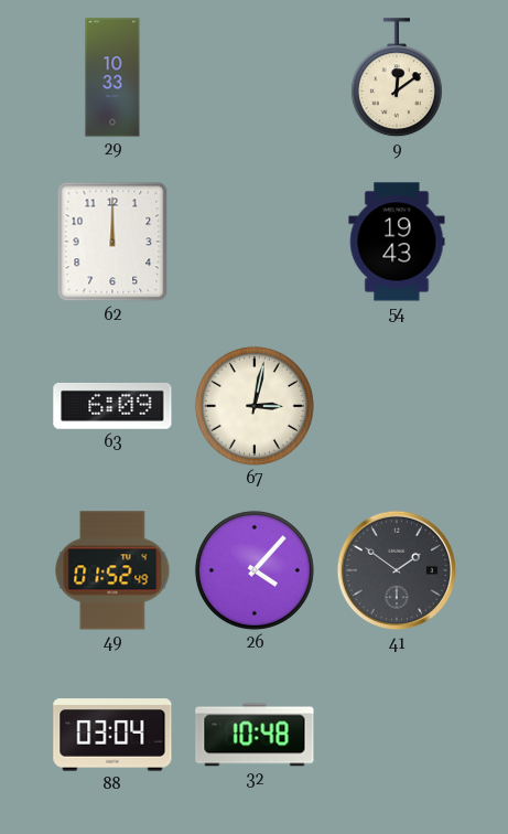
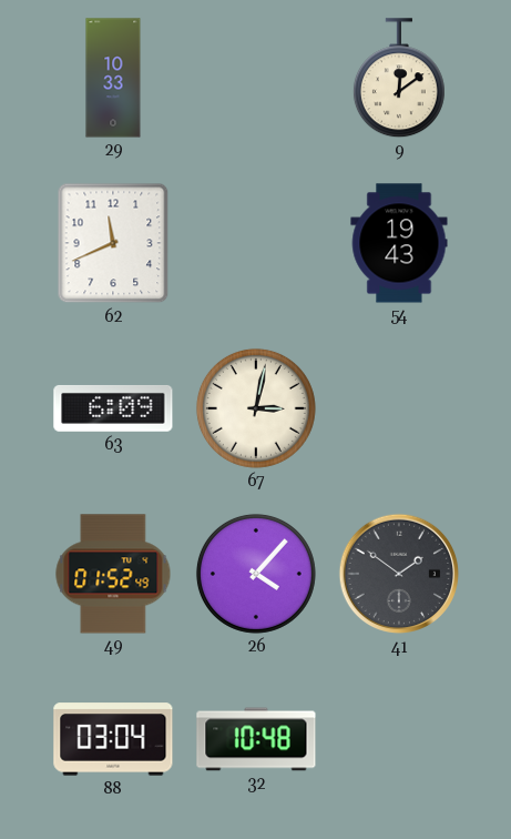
62: 12:00 -> 11:41
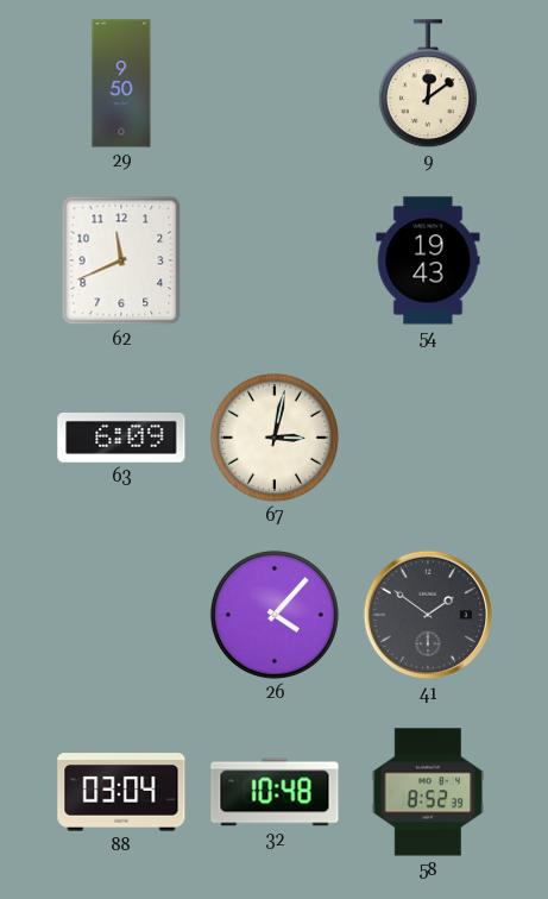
29: 10:33 -> 9:50
49: 01:52 -> none
58: none -> 8:52
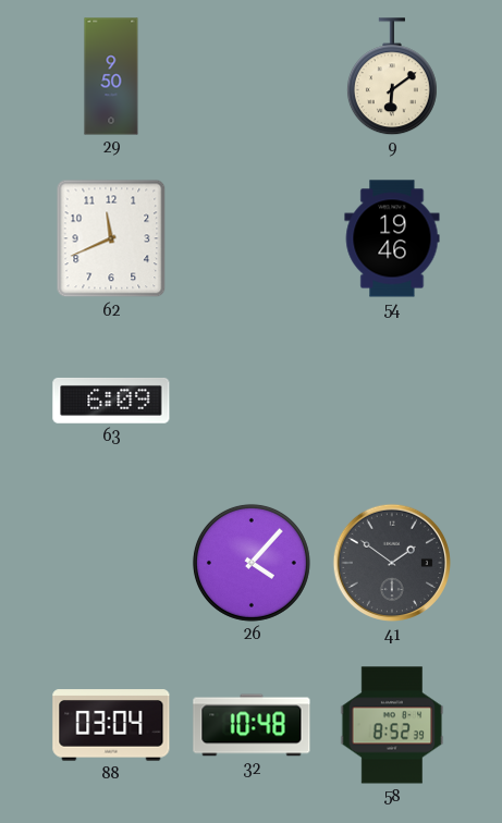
9: 12:09 -> 6:09
54: 19:43 -> 19:46
67: 3:02 -> none
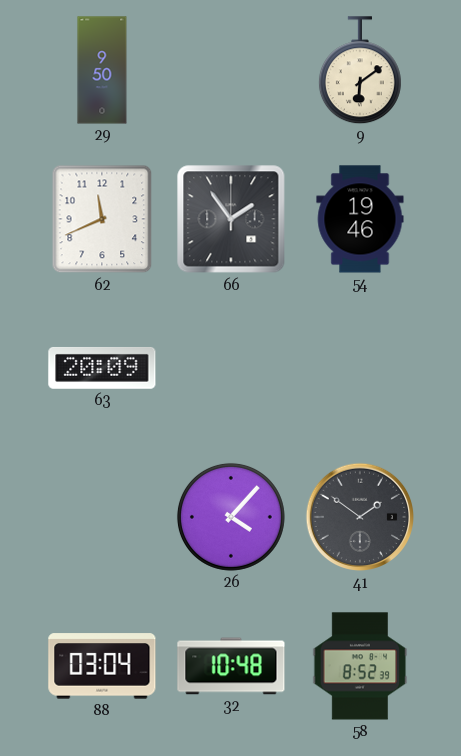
66: none -> 1:54
63: 6:09 -> 20:09
